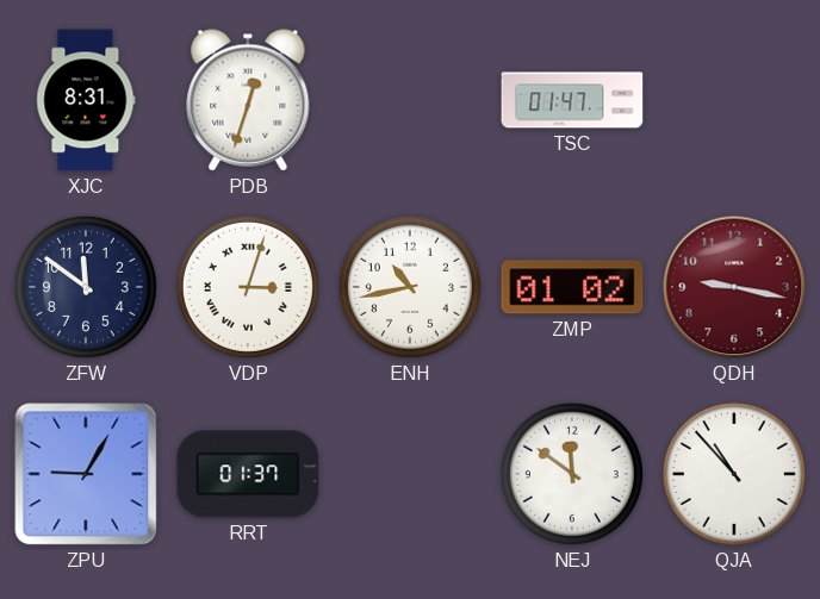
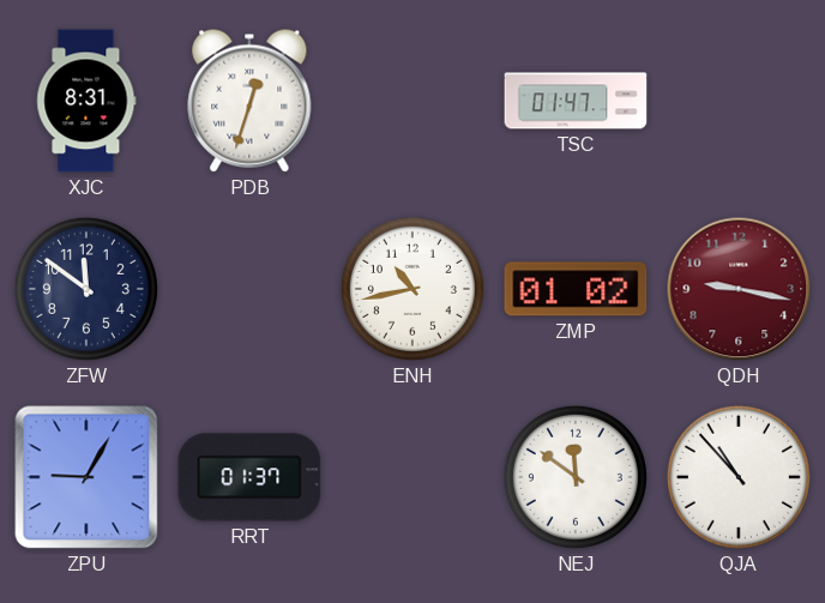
VDP: 3:03 -> none
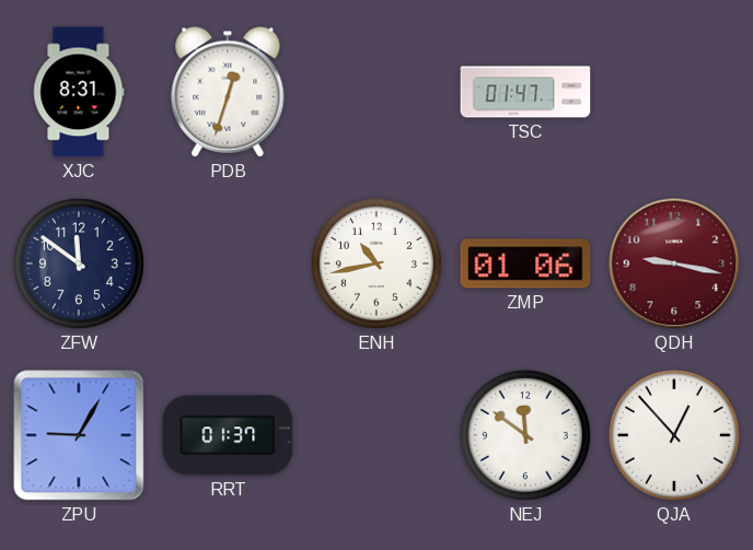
ZMP: 01:02 -> 01:06
QJA: 10:53 -> 12:53
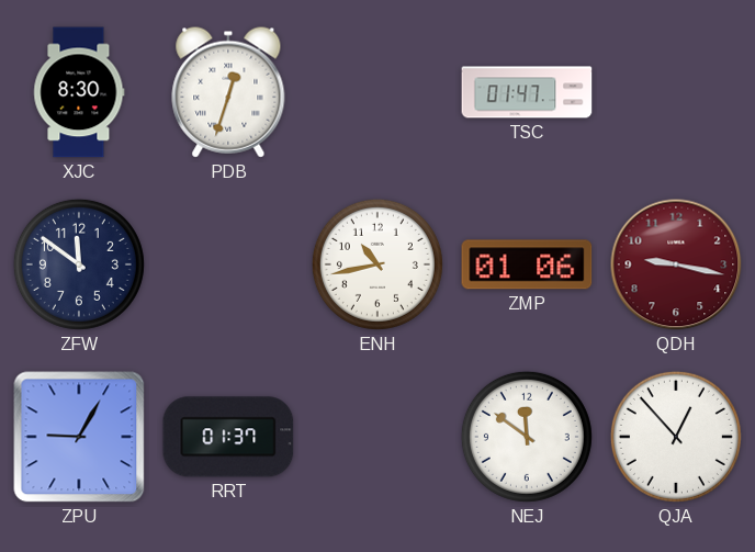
XJC: 8:31 -> 8:30
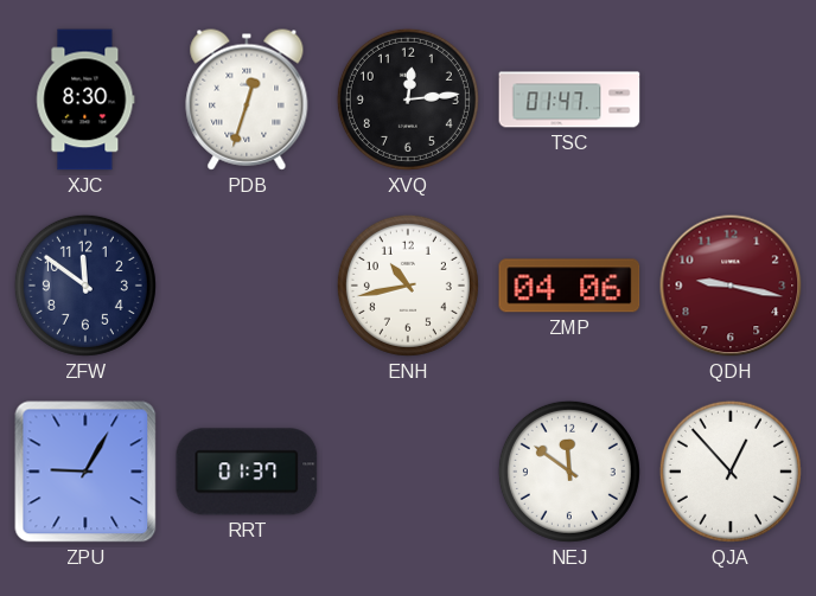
XVQ: none -> 12:14
ZMP: 01:06 -> 04:06
